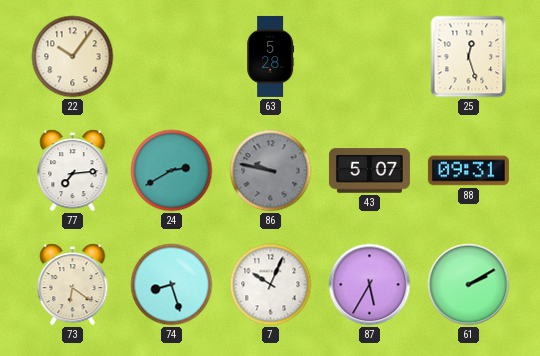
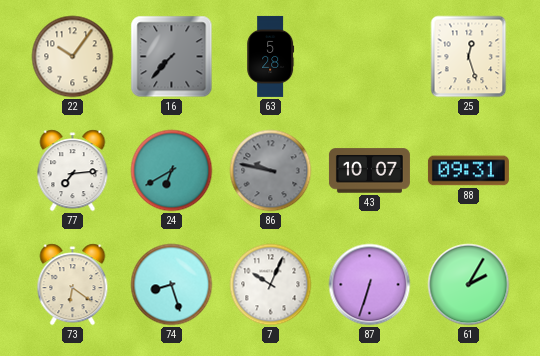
16: none -> 7:37
24: 2:40 -> 6:40
43: 5:07 -> 10:07
87: 5:35 -> 6:33
61: 2:10 -> 2:05
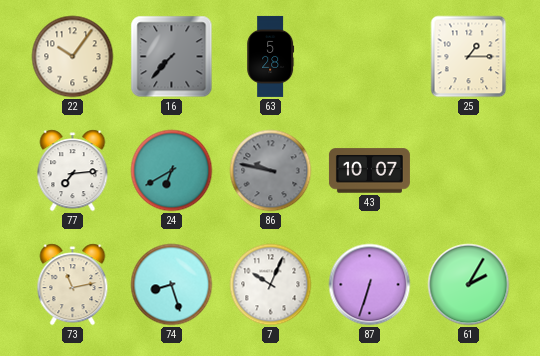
25: 12:27 -> 1:15
88: 09:31 -> none
73: 6:21 -> 11:13
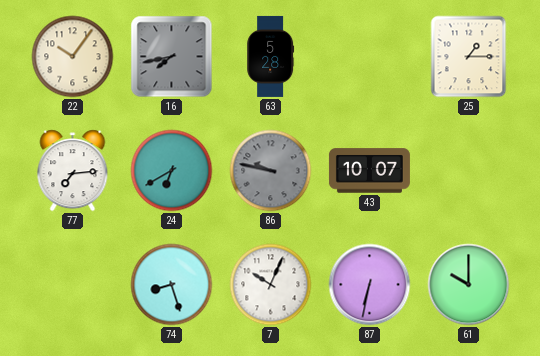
16: 7:37 -> 7:43
73: 11:13 -> none
87: 6:33 -> 6:32
61: 2:05 -> 10:00
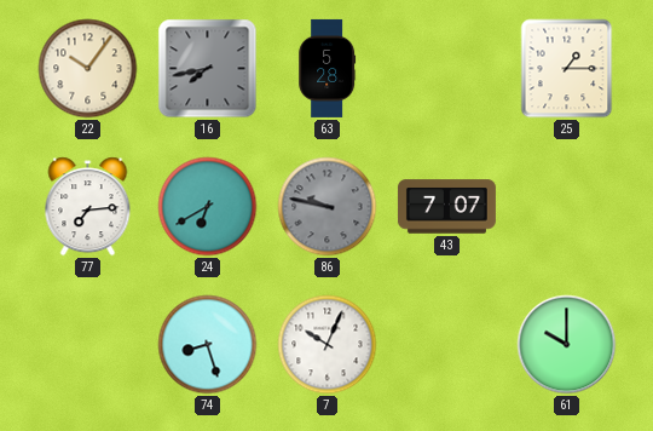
43: 10:07 -> 7:07
87: 6:32 -> none
